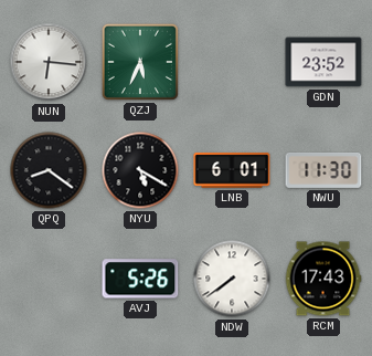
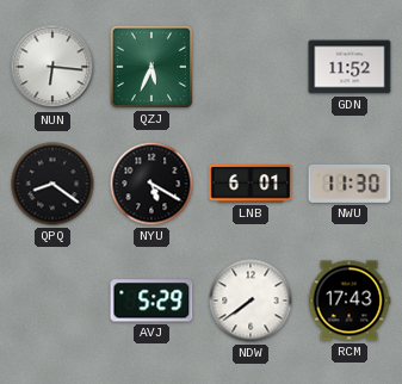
GDN: 23:52 -> 11:52
AVJ: 5:26 -> 5:29
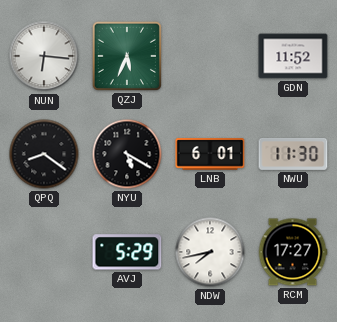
NDW: 7:39 -> 7:43
RCM: 17:43 -> 17:27
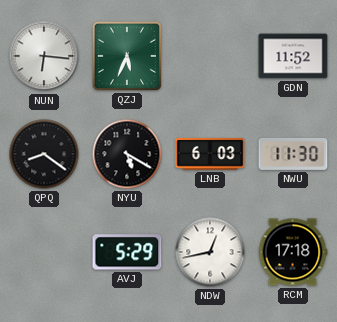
LNB: 6:01 -> 6:03
NDW: 7:43 -> 12:43
RCM: 17:27 -> 17:18
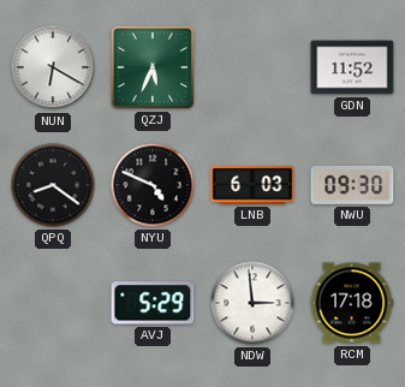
NUN: 6:16 -> 6:20
NYU: 5:20 -> 4:49
NWU: 11:30 -> 09:30
NDW: 12:43 -> 2:59
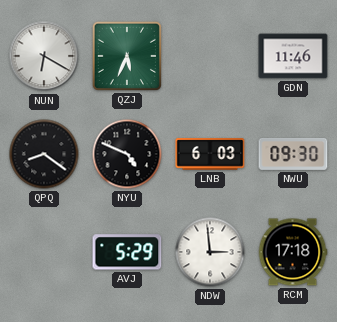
GDN: 11:52 -> 11:46
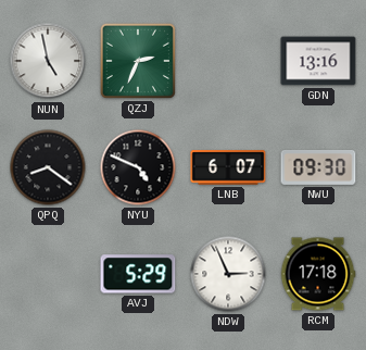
NUN: 6:20 -> 4:58
QZJ: 5:34 -> 2:34
GDN: 11:46 -> 13:16
LNB: 6:03 -> 6:07
NDW: 2:59 -> 2:56
